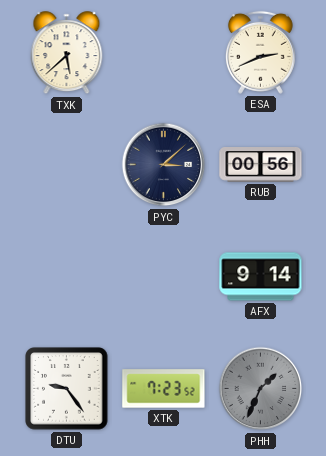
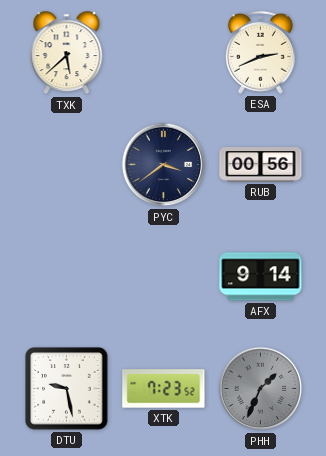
PYC: 3:08 -> 3:39
DTU: 9:24 -> 9:28
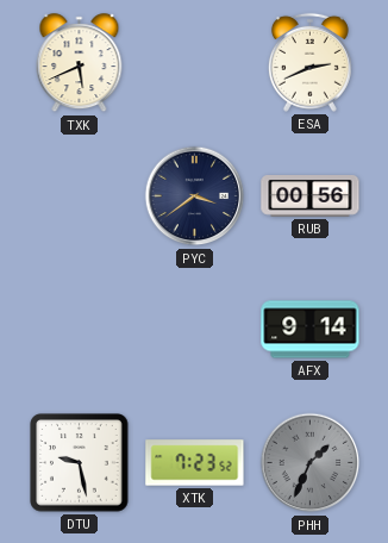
TXK: 5:38 -> 5:41
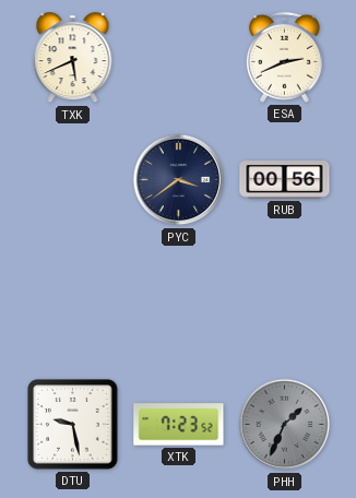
AFX: 9:14 -> none
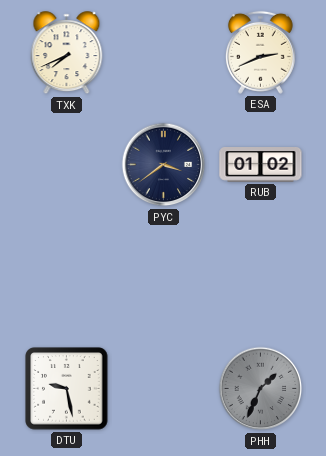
TXK: 5:41 -> 7:41
RUB: 00:56 -> 01:02
XTK: 7:23 -> none
